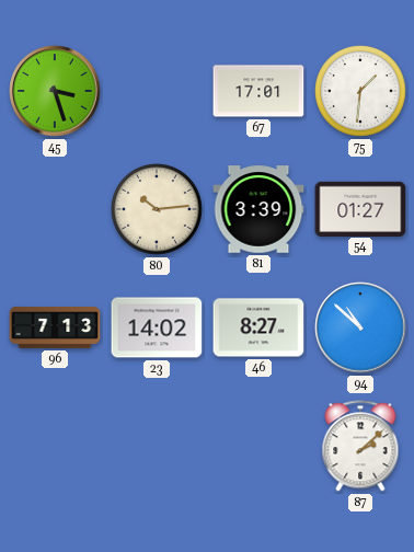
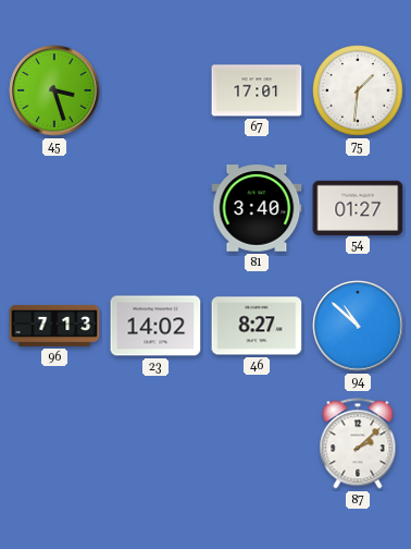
80: 10:14 -> none
81: 3:39 -> 3:40
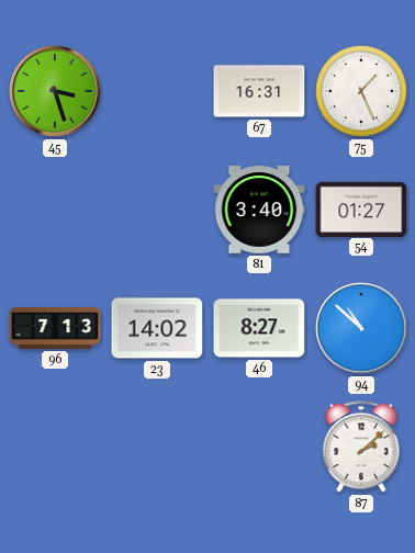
67: 17:01 -> 16:31
75: 1:31 -> 1:26
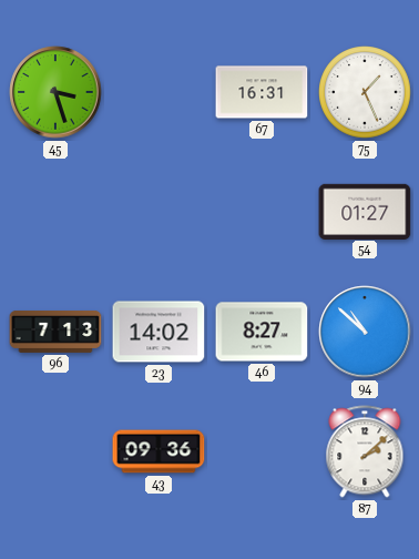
81: 3:40 -> none
43: none -> 09:36
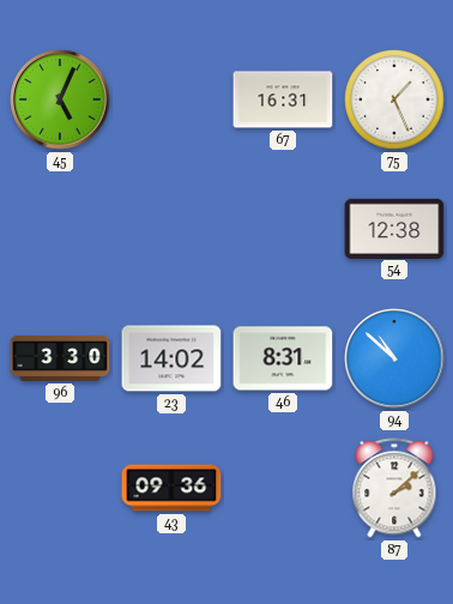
45: 3:27 -> 5:04
54: 01:27 -> 12:38
96: 7:13 -> 3:30
46: 8:27 -> 8:31
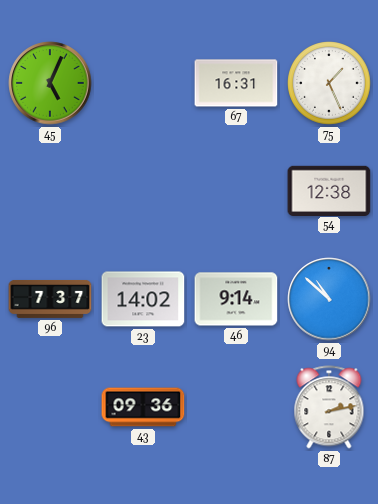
96: 3:30 -> 7:37
46: 8:31 -> 9:14
87: 2:08 -> 2:13
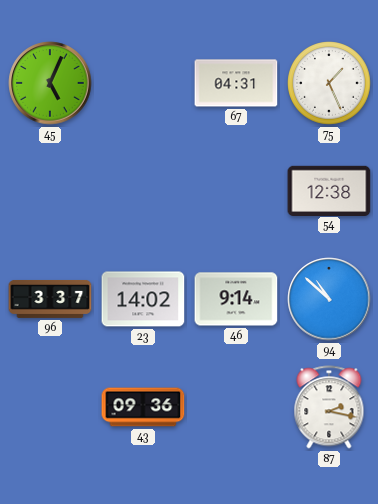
67: 16:31 -> 04:31
96: 7:37 -> 3:37
87: 2:13 -> 2:17
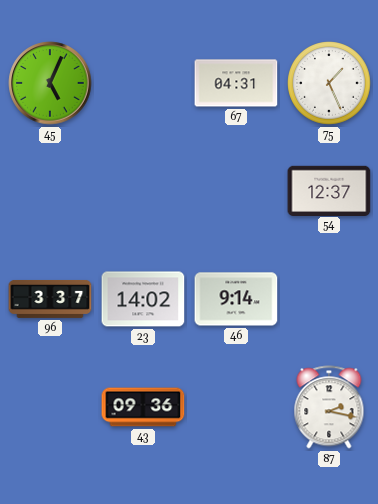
54: 12:38 -> 12:37
94: 10:52 -> none
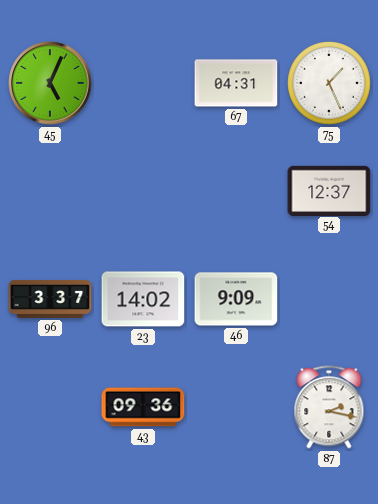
46: 9:14 -> 9:09
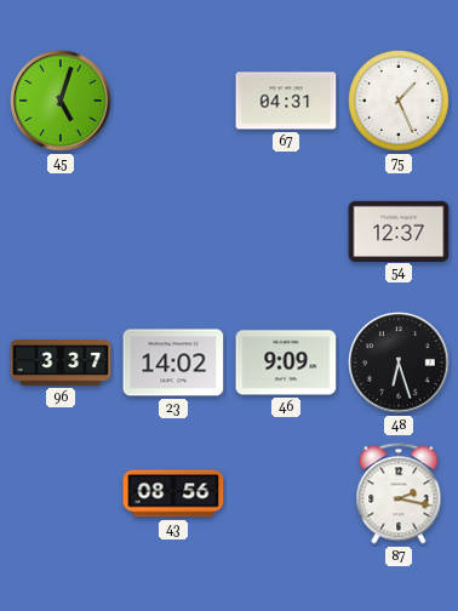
45: 5:04 -> 5:03
48: none -> 6:27
43: 09:36 -> 08:56
